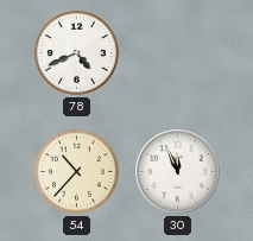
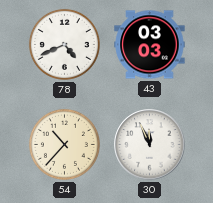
43: none -> 03:03
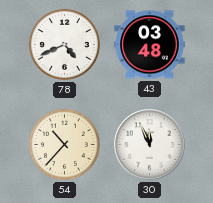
43: 03:03 -> 03:48
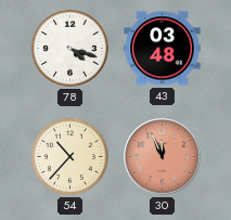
78: 4:41 -> 4:18
30 dial: white -> salmon
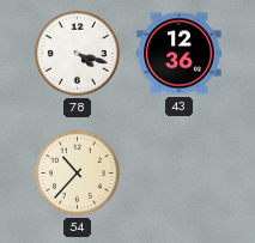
43: 03:48 -> 12:36
30: 11:56 -> none
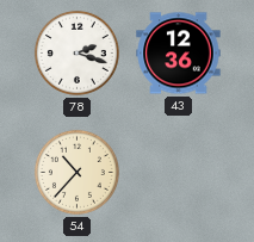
78: 4:18 -> 2:18
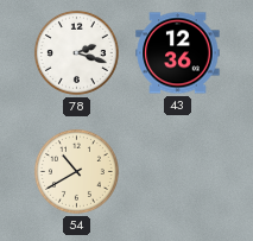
54: 10:37 -> 10:40
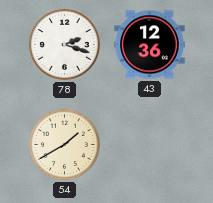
54: 10:40 -> 1:40
